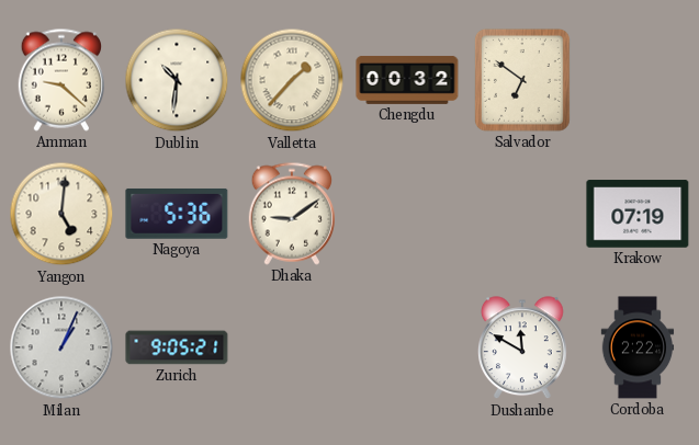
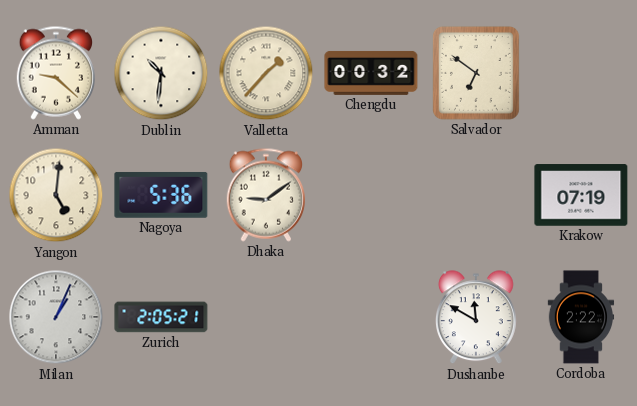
Zurich: 9:05 -> 2:05
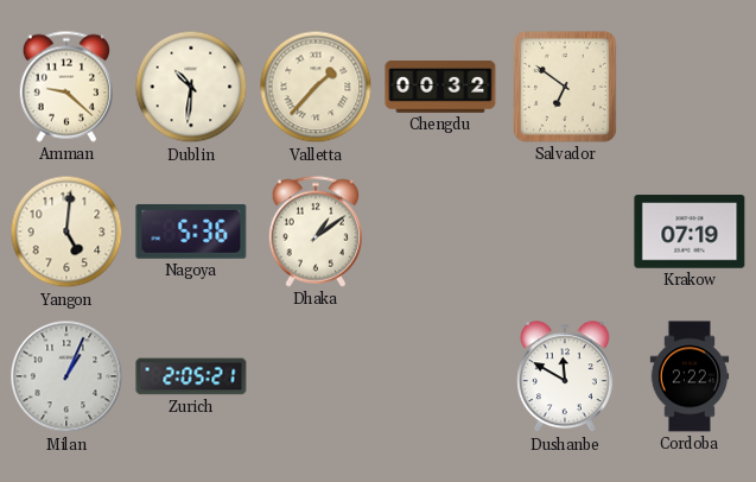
Dhaka: 9:09 -> 1:09
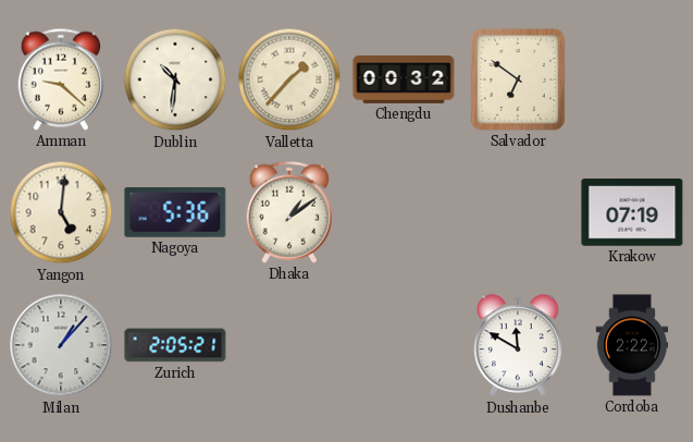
Milan: 1:04 -> 1:07
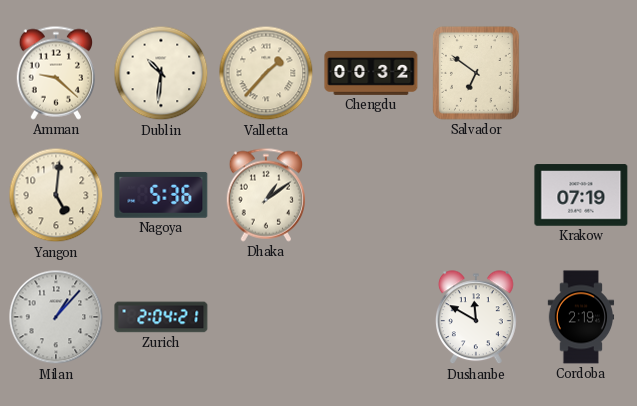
Zurich: 2:05 -> 2:04
Cordoba: 2:22 -> 2:19
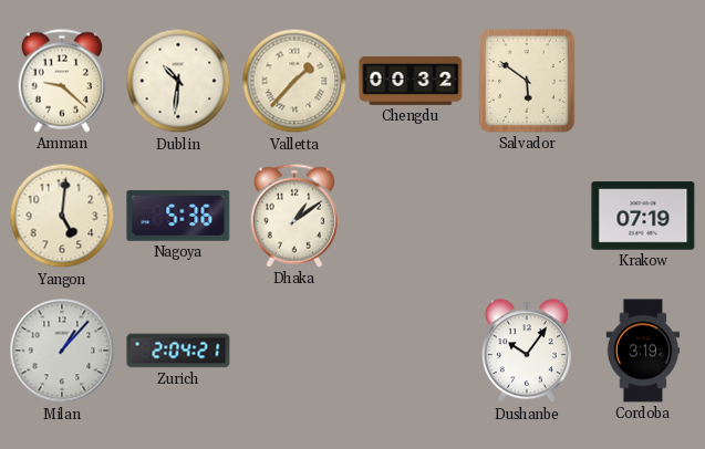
Salvador: 6:51 -> 5:51
Dushanbe: 11:50 -> 10:06
Cordoba: 2:19 -> 3:19
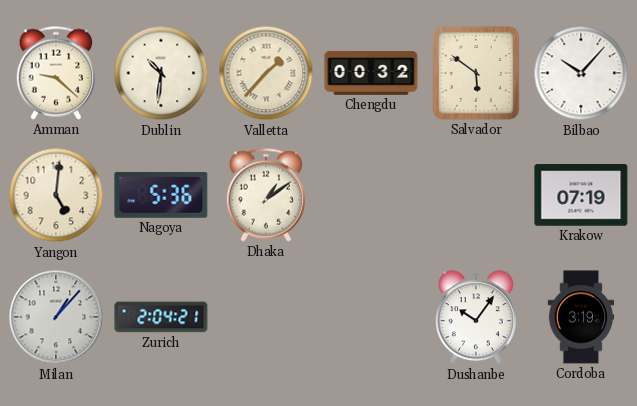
Bilbao: none -> 10:07
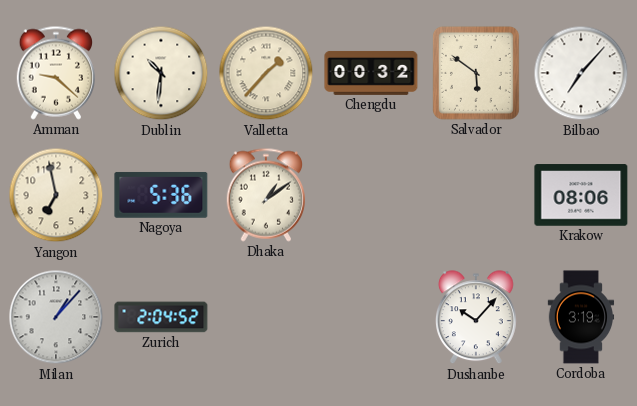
Bilbao: 10:07 -> 7:07
Yangon: 5:01 -> 6:58
Krakow: 07:19 -> 08:06
Zurich: 2:04:21 -> 2:04:52
Dushanbe: 10:06 -> 10:07
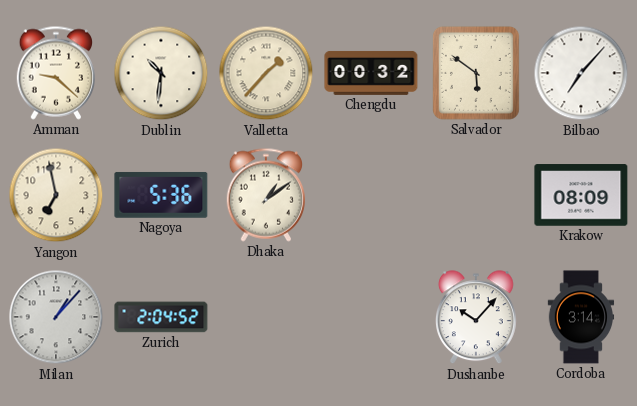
Krakow: 08:06 -> 08:09
Cordoba: 3:19 -> 3:14
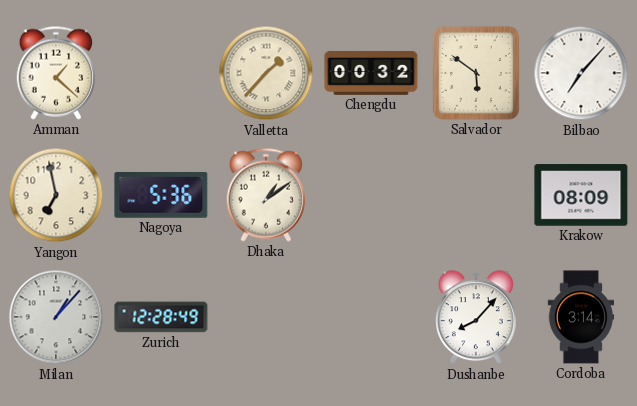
Amman: 9:22 -> 1:22
Dublin: 10:31 -> none
Zurich: 2:04 -> 12:28
Dushanbe: 10:07 -> 8:07
